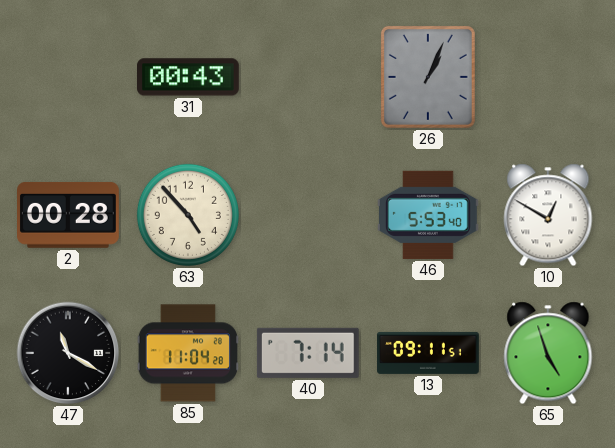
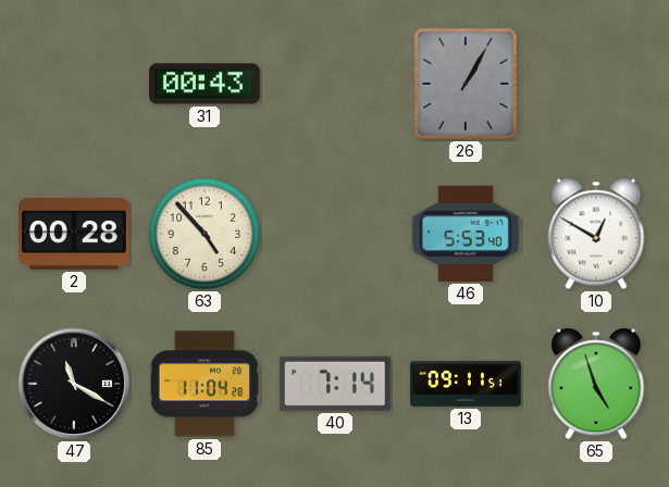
26: 1:04 -> 1:05
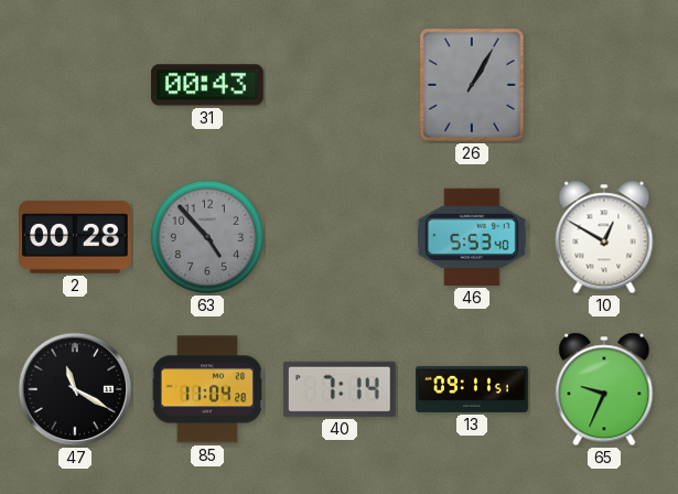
63 dial: cream -> grey
65: 4:57 -> 9:34
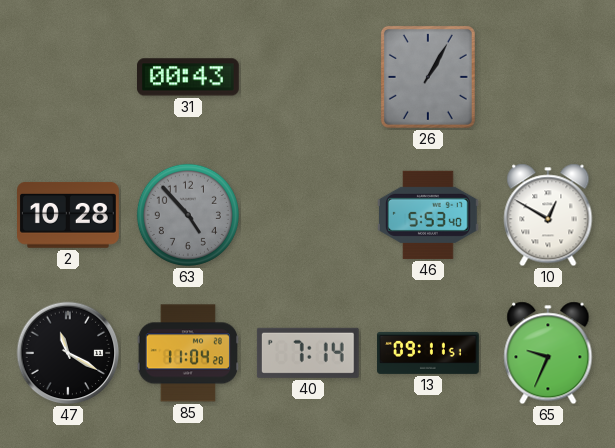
2: 00:28 -> 10:28
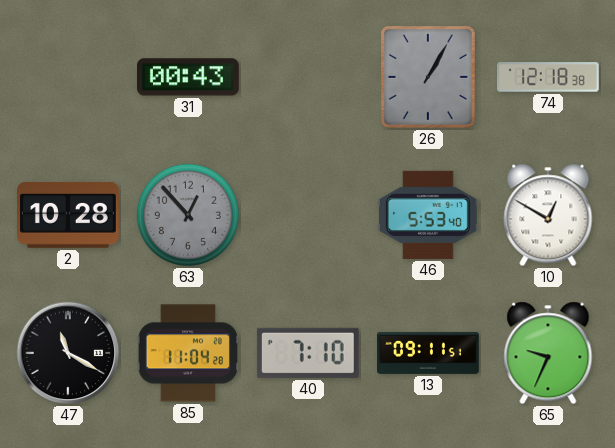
74: none -> 12:18
63: 4:53 -> 12:53
40: 7:14 -> 7:10
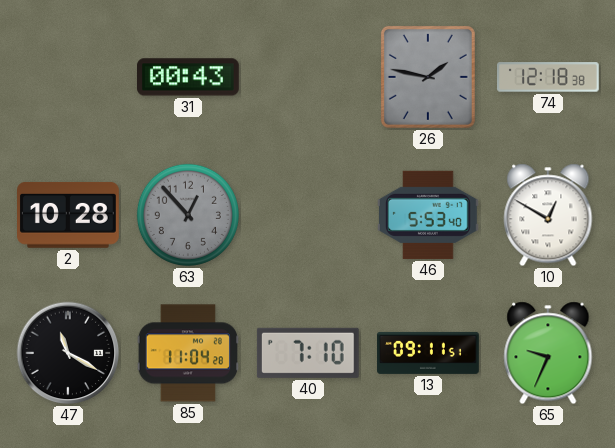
26: 1:05 -> 1:47
